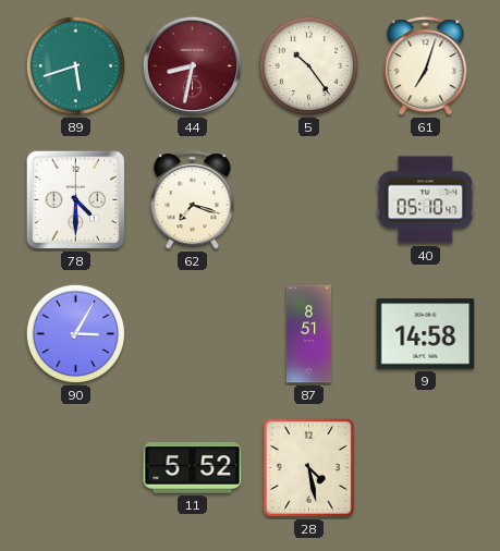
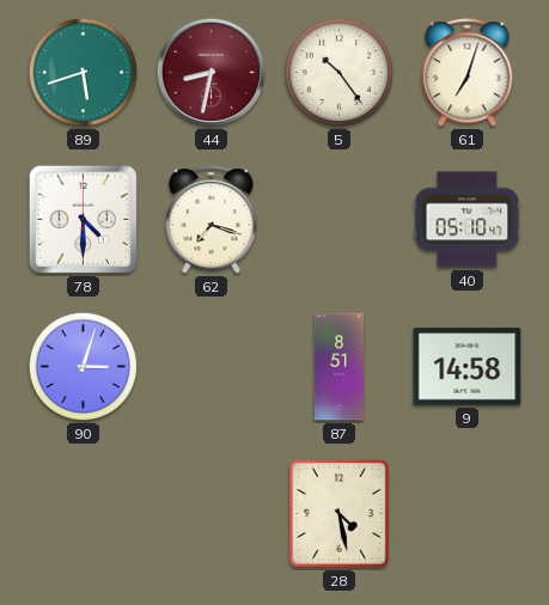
90: 3:05 -> 3:03
11: 5:52 -> none
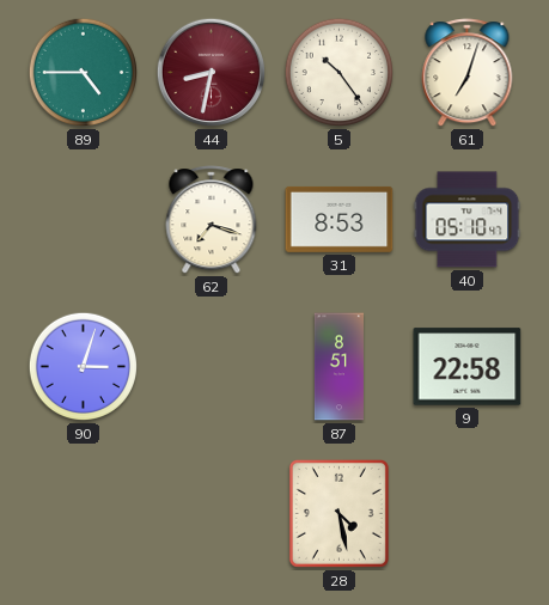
89: 5:42 -> 4:45
78: 4:30 -> none
31: none -> 8:53
9: 14:58 -> 22:58
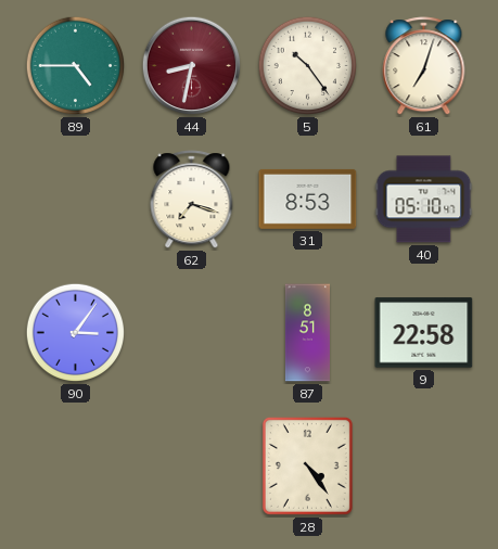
90: 3:03 -> 3:06
28: 4:28 -> 4:24
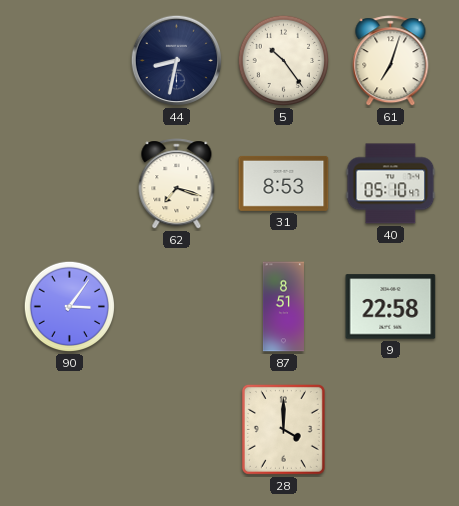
89: 4:45 -> none
44 dial: burgundy -> navy
28: 4:24 -> 4:00
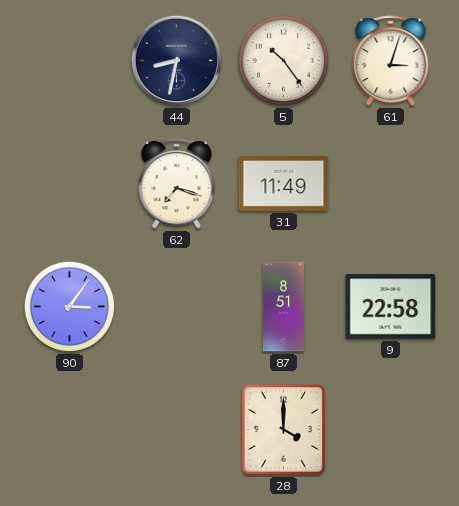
61: 7:03 -> 3:03
31: 8:53 -> 11:49
40: 05:10 -> none
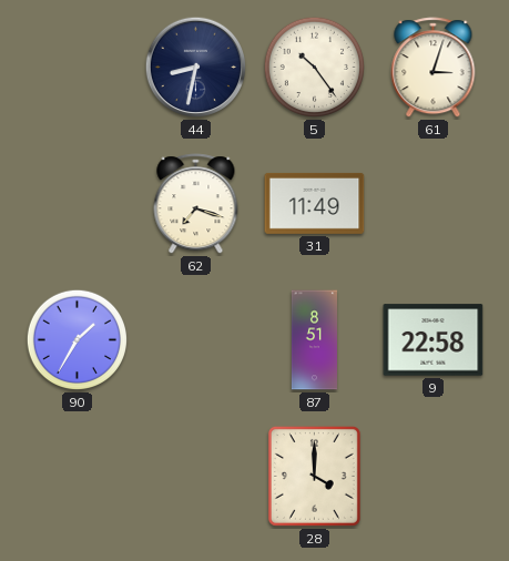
90: 3:06 -> 1:35
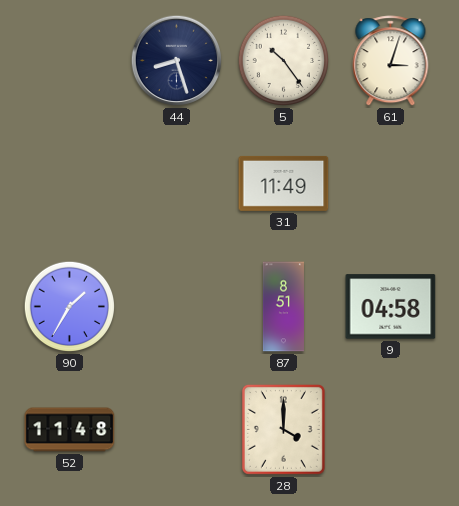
44: 8:32 -> 8:27
62: 7:18 -> none
9: 22:58 -> 04:58
52: none -> 11:48
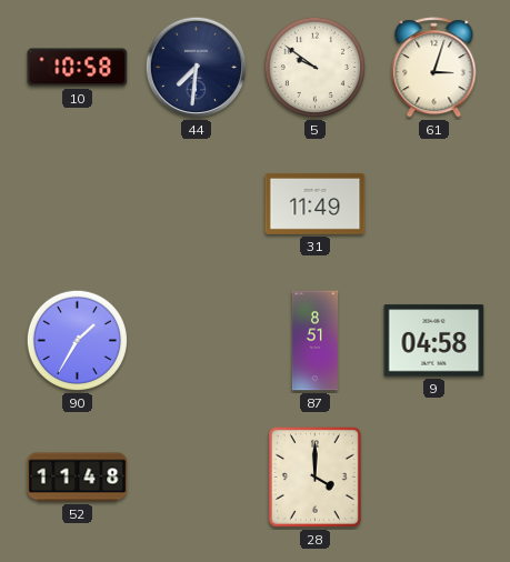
10: none -> 10:58
44: 8:27 -> 7:31
5: 10:24 -> 9:51
